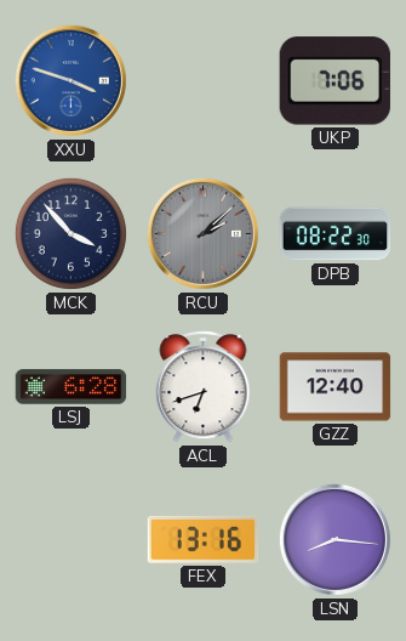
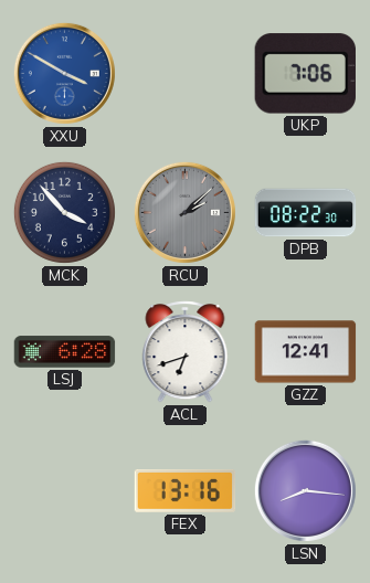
XXU: 3:48 -> 3:50
GZZ: 12:40 -> 12:41
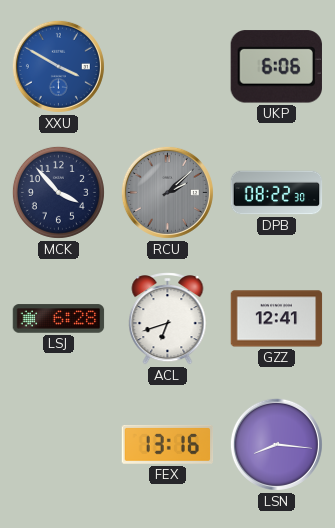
UKP: 7:06 -> 6:06
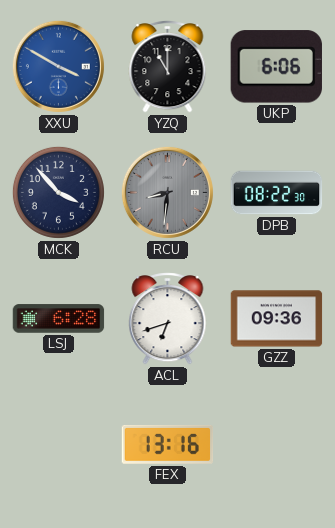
YZQ: none -> 11:00
RCU: 2:08 -> 8:31
GZZ: 12:41 -> 09:36
LSN: 8:16 -> none
